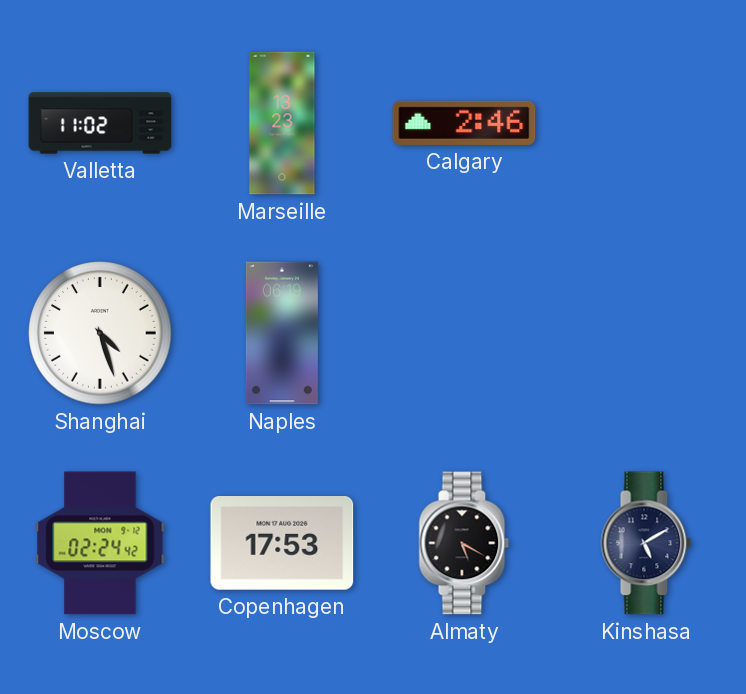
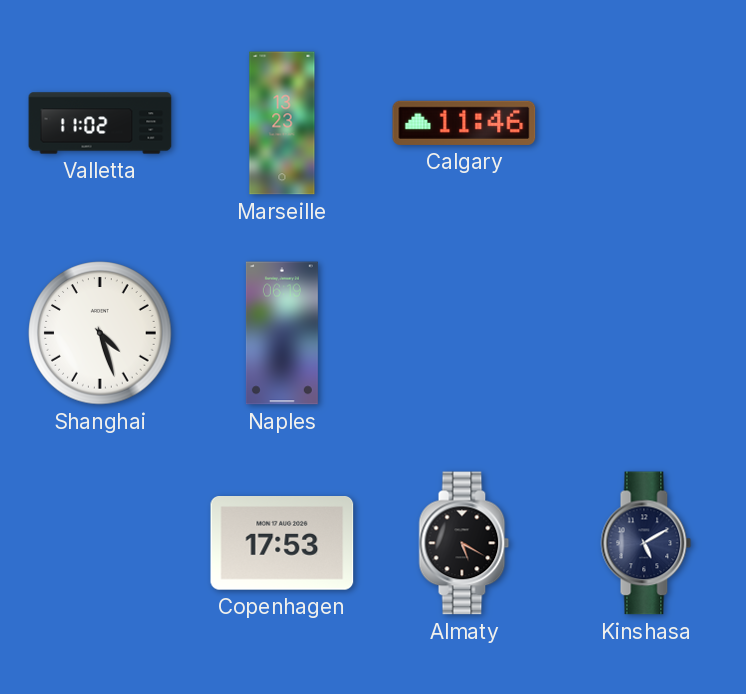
Calgary: 2:46 -> 11:46
Moscow: 02:24 -> none
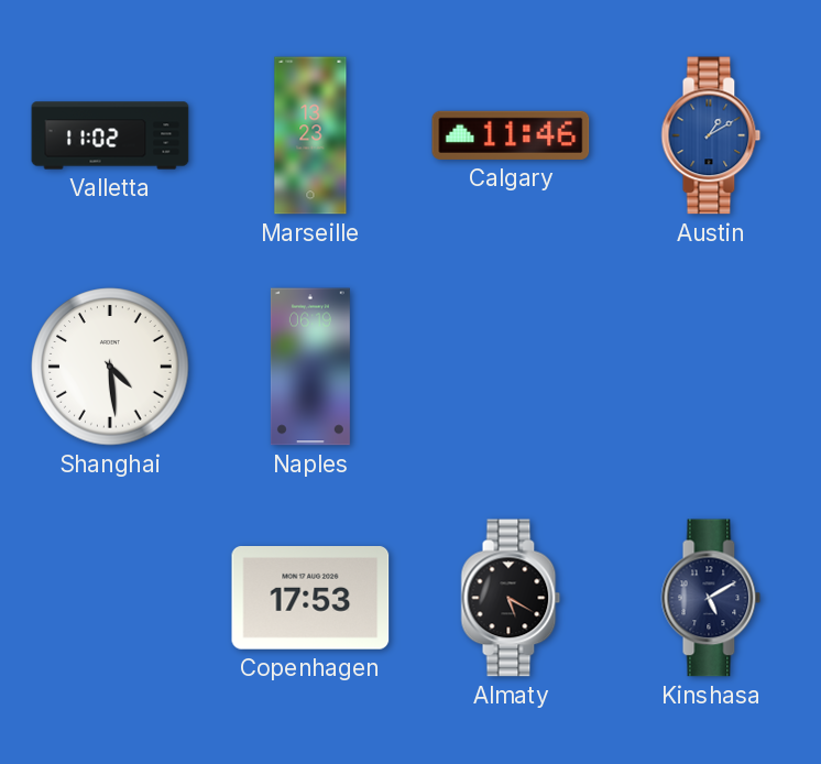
Austin: none -> 1:10
Shanghai: 4:27 -> 4:29
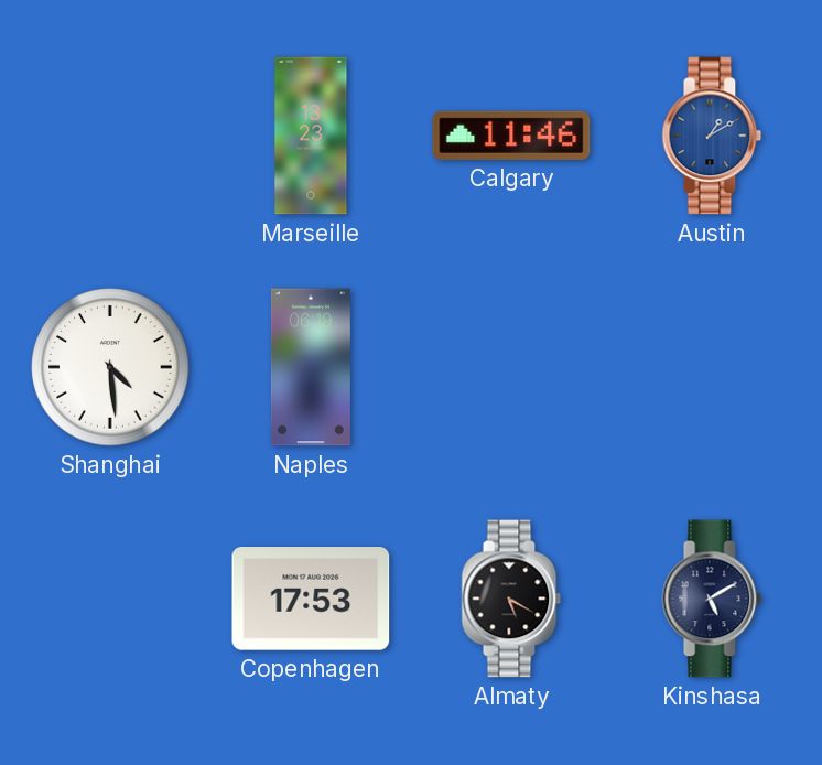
Valletta: 11:02 -> none
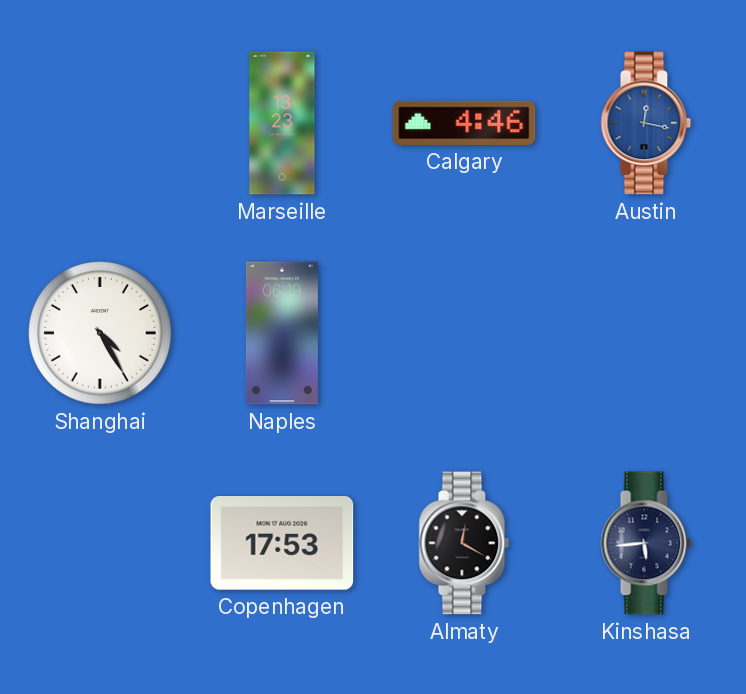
Calgary: 11:46 -> 4:46
Austin: 1:10 -> 12:17
Shanghai: 4:29 -> 4:25
Almaty: 5:20 -> 12:20
Kinshasa: 5:10 -> 5:44
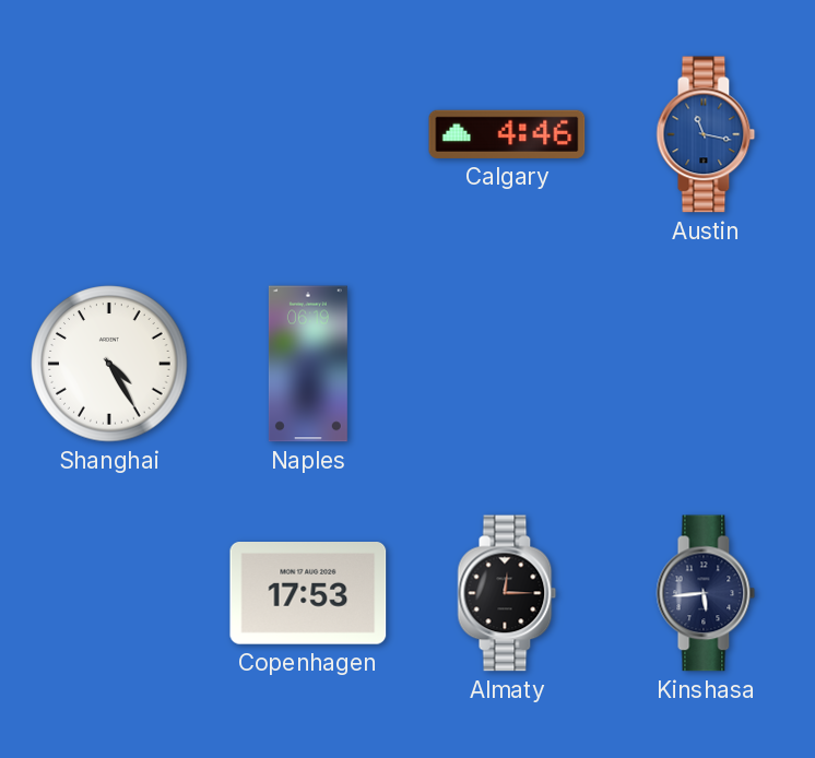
Marseille: 13:23 -> none
Austin: 12:17 -> 11:17
Almaty: 12:20 -> 12:15
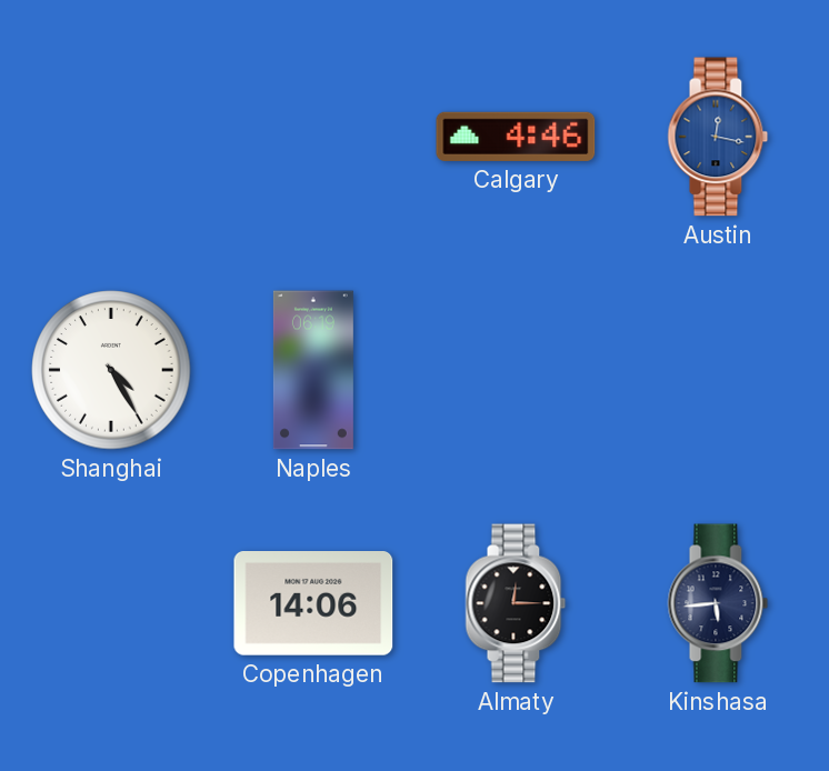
Austin: 11:17 -> 12:17
Copenhagen: 17:53 -> 14:06
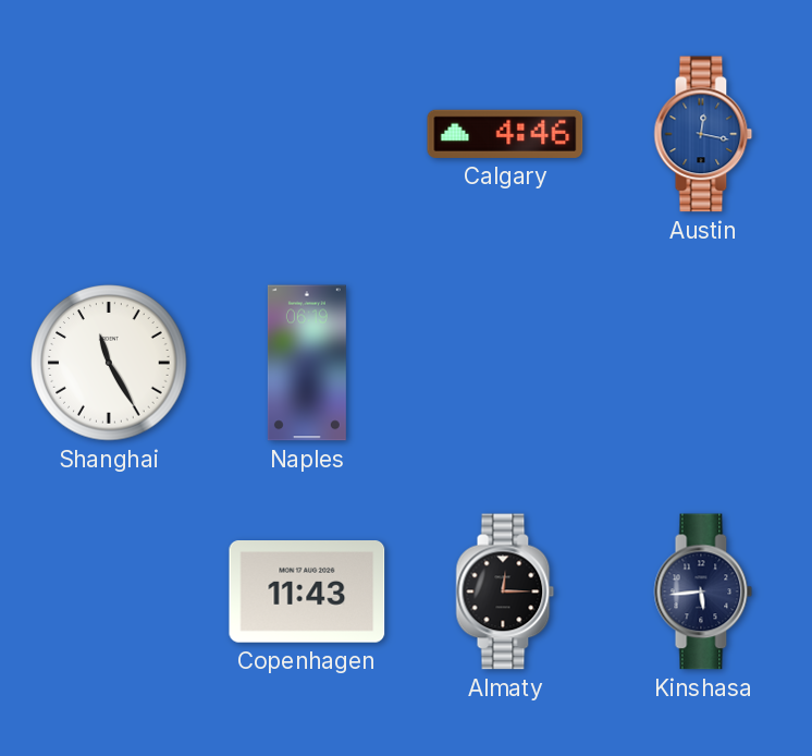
Shanghai: 4:25 -> 11:25
Copenhagen: 14:06 -> 11:43
